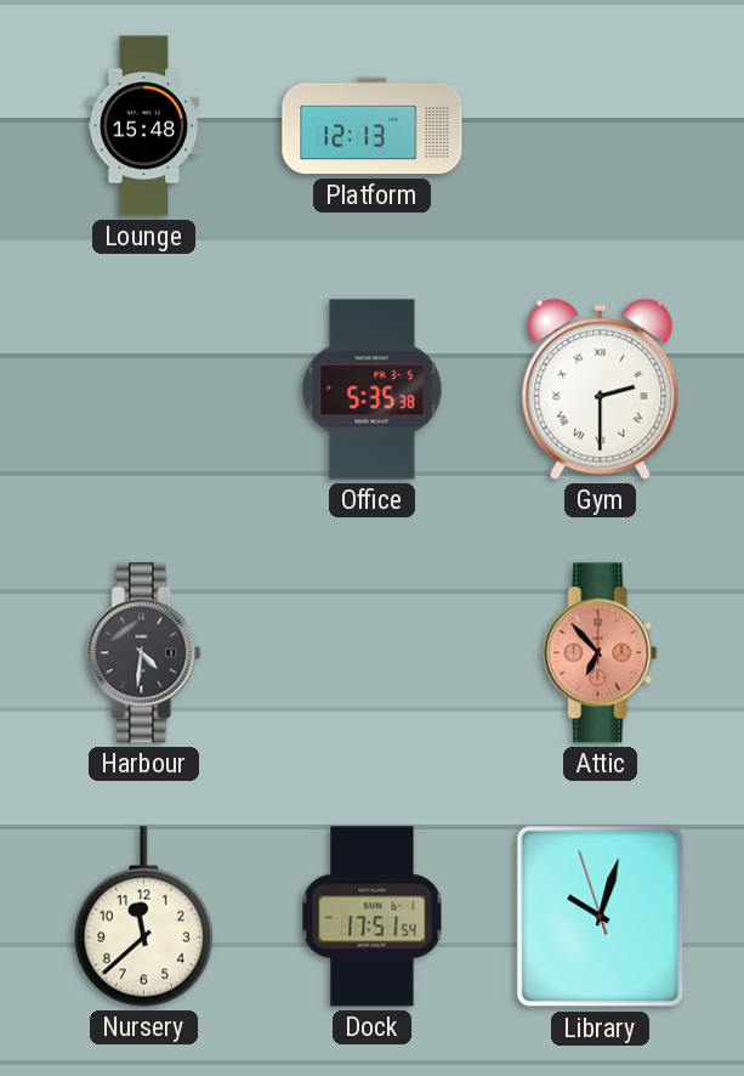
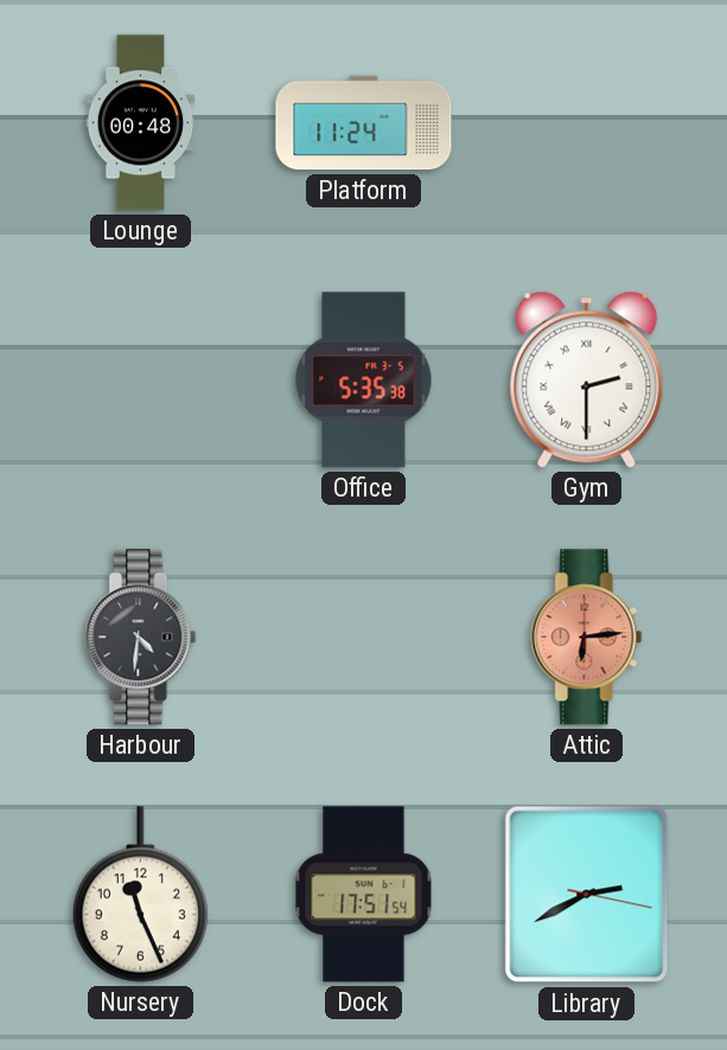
Lounge: 15:48 -> 00:48
Platform: 12:13 -> 11:24
Attic: 6:53 -> 6:14
Nursery: 11:38 -> 11:26
Library: 10:02 -> 2:40
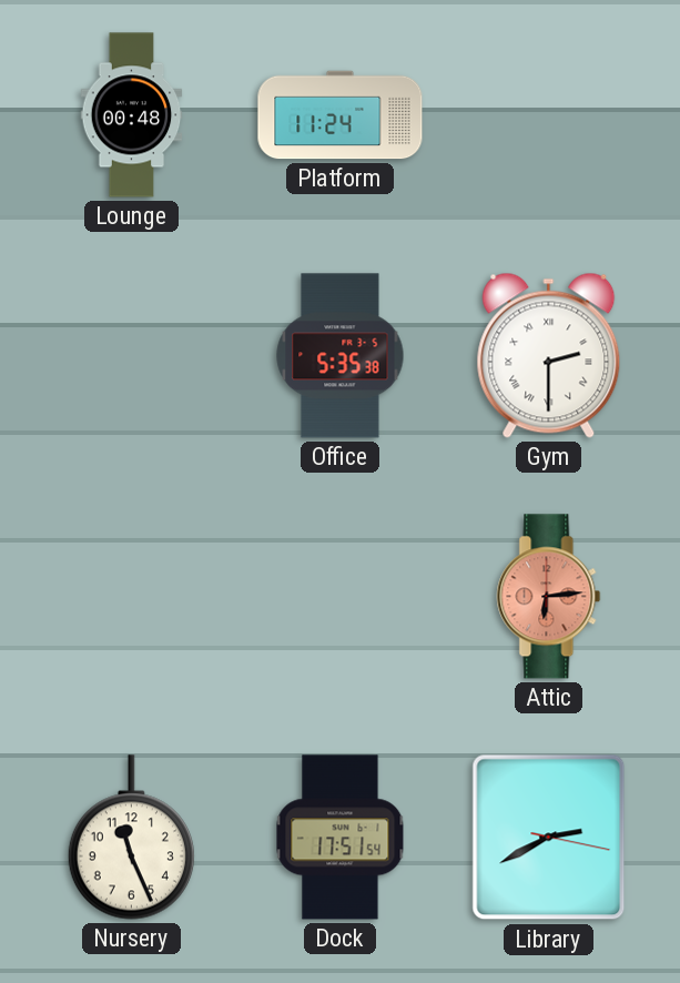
Harbour: 4:31 -> none
